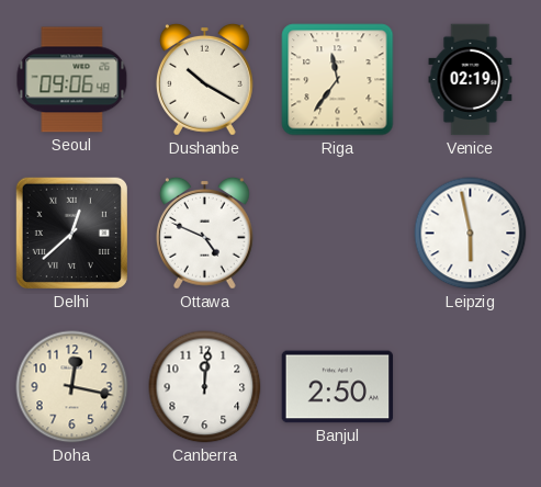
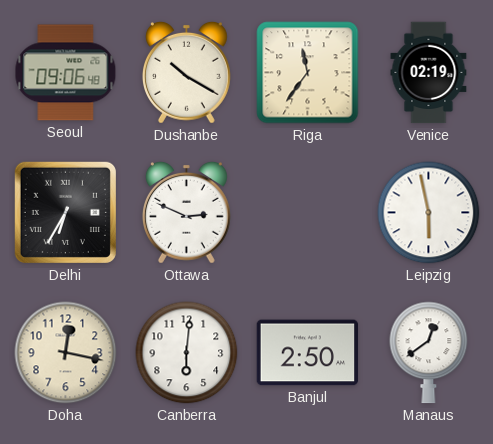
Delhi: 12:38 -> 6:35
Ottawa: 4:49 -> 2:49
Canberra: 12:01 -> 6:01
Manaus: none -> 12:39
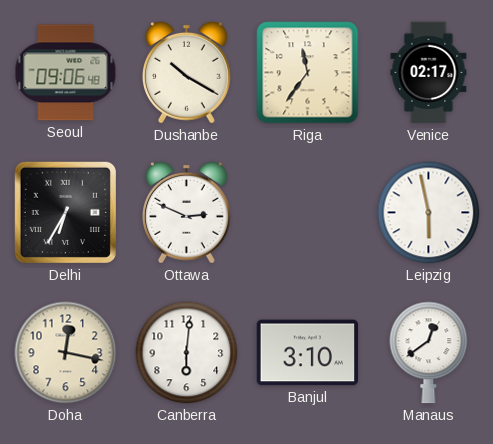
Venice: 02:19 -> 02:17
Banjul: 2:50 -> 3:10
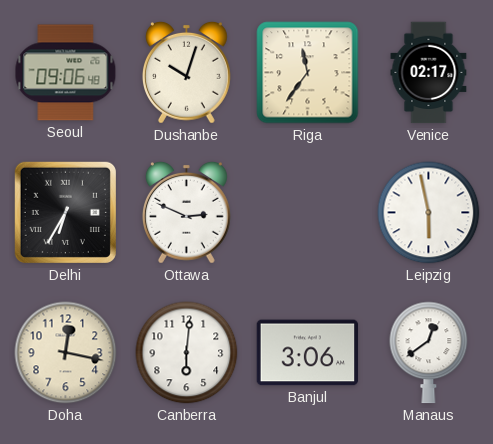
Dushanbe: 10:20 -> 10:03
Banjul: 3:10 -> 3:06
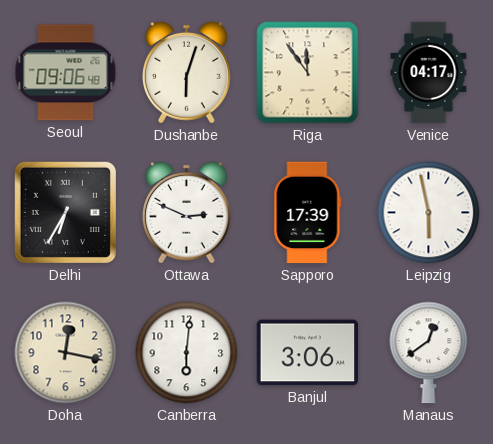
Dushanbe: 10:03 -> 6:03
Riga: 11:36 -> 11:54
Venice: 02:17 -> 04:17
Sapporo: none -> 17:39
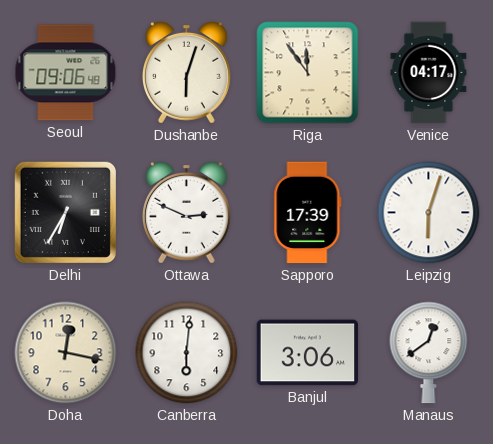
Leipzig: 5:58 -> 6:03
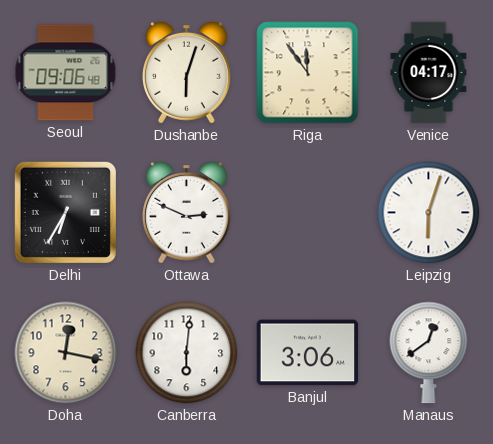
Sapporo: 17:39 -> none
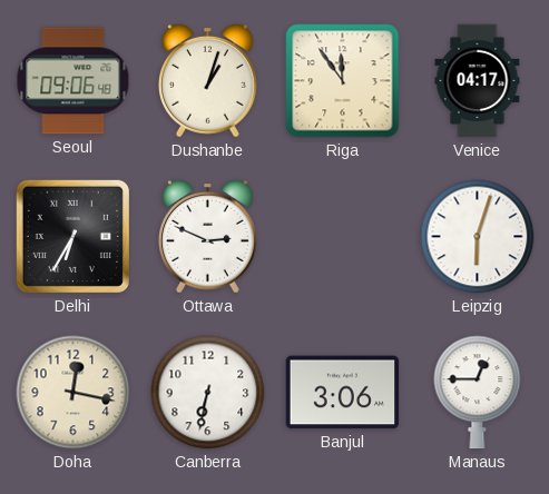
Dushanbe: 6:03 -> 1:03
Canberra: 6:01 -> 6:32
Manaus: 12:39 -> 12:45
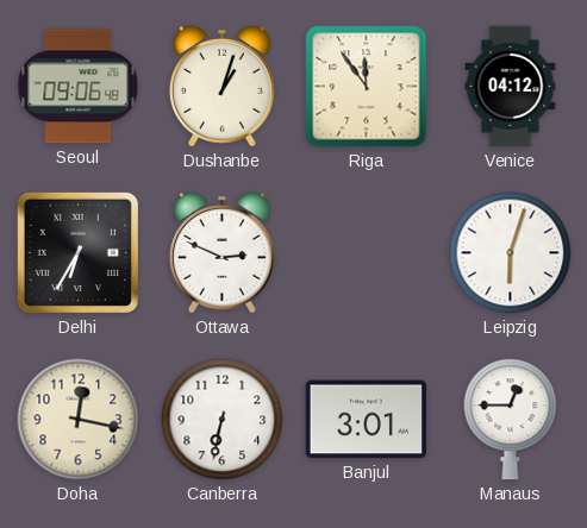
Venice: 04:17 -> 04:12
Banjul: 3:06 -> 3:01
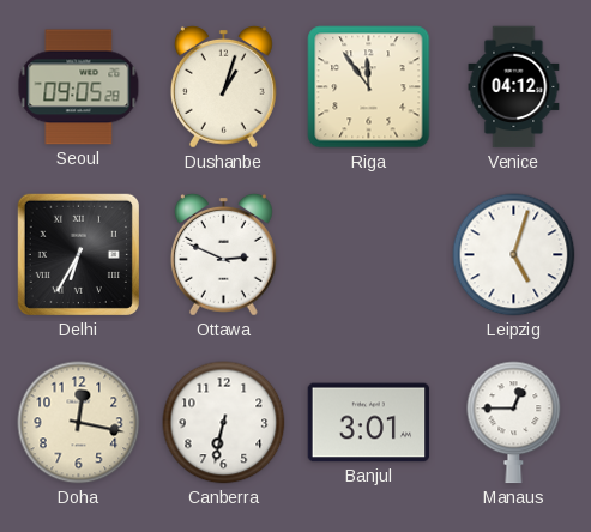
Seoul: 09:06 -> 09:05
Leipzig: 6:03 -> 5:03
